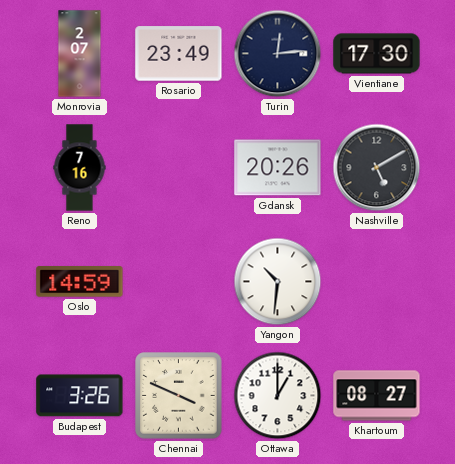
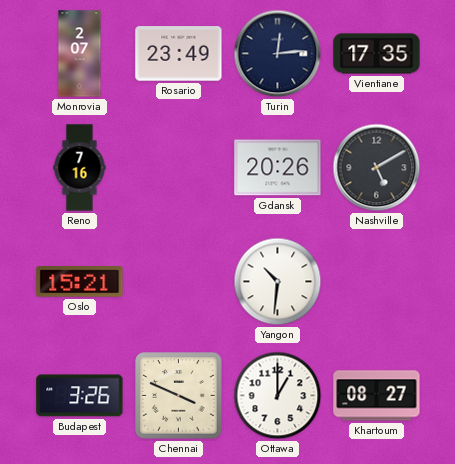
Vientiane: 17:30 -> 17:35
Oslo: 14:59 -> 15:21
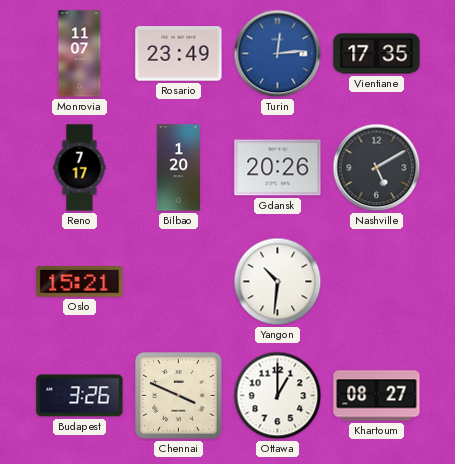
Monrovia: 2:07 -> 11:07
Turin dial: navy -> blue
Reno: 7:16 -> 7:17
Bilbao: none -> 1:20
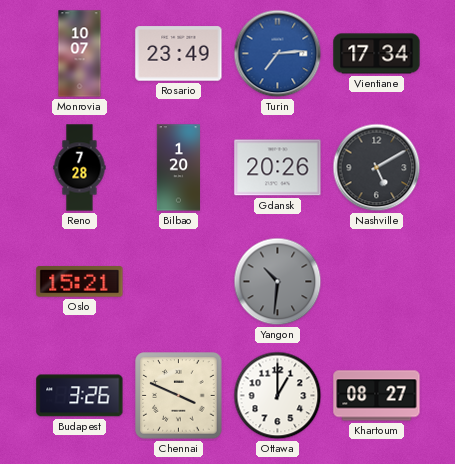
Monrovia: 11:07 -> 10:07
Turin: 12:14 -> 7:14
Vientiane: 17:35 -> 17:34
Reno: 7:17 -> 7:28
Yangon dial: white -> grey
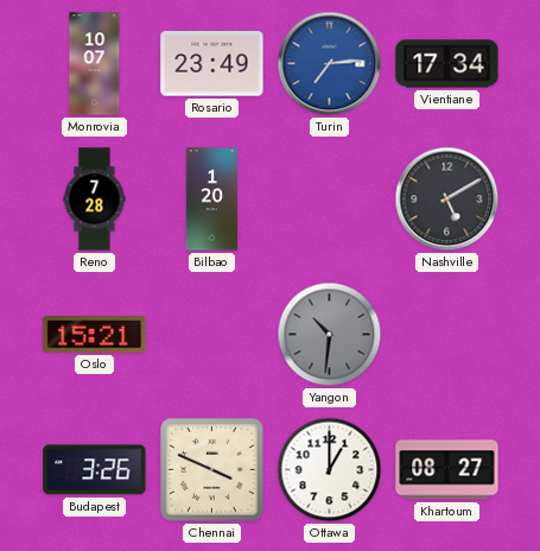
Gdansk: 20:26 -> none
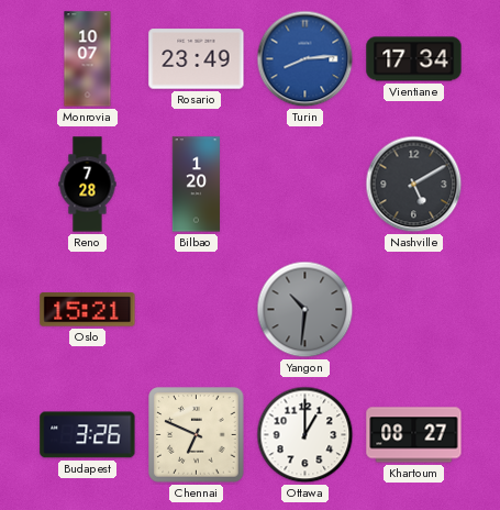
Turin: 7:14 -> 8:14
Chennai: 3:49 -> 6:49
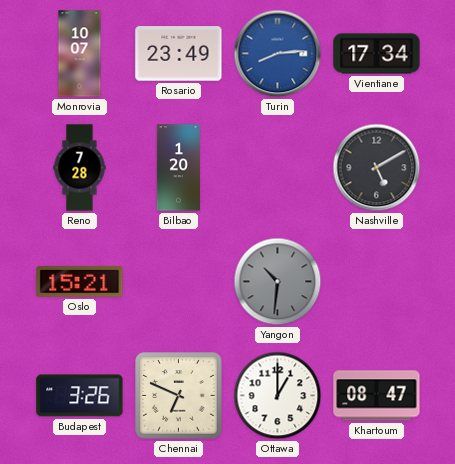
Khartoum: 08:27 -> 08:47
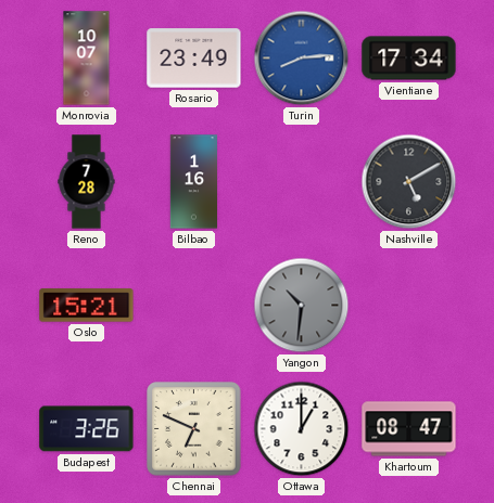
Bilbao: 1:20 -> 1:16
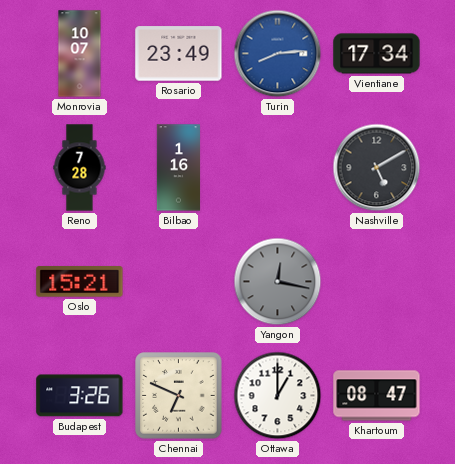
Yangon: 10:31 -> 12:17
